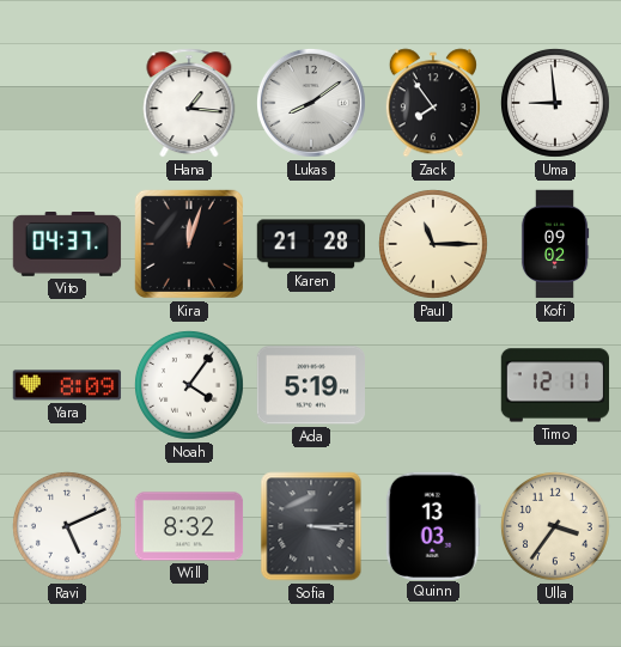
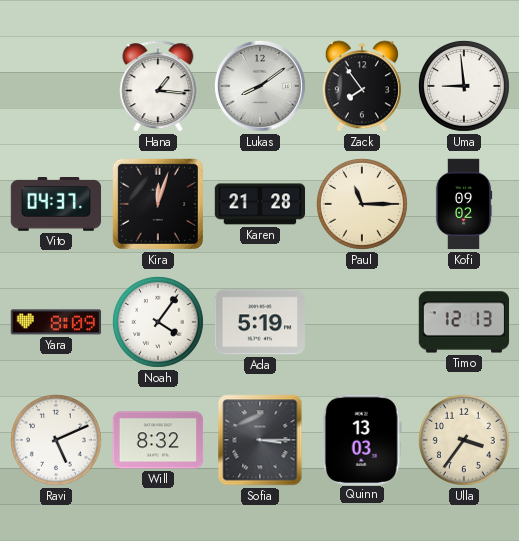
Timo: 12:11 -> 12:13
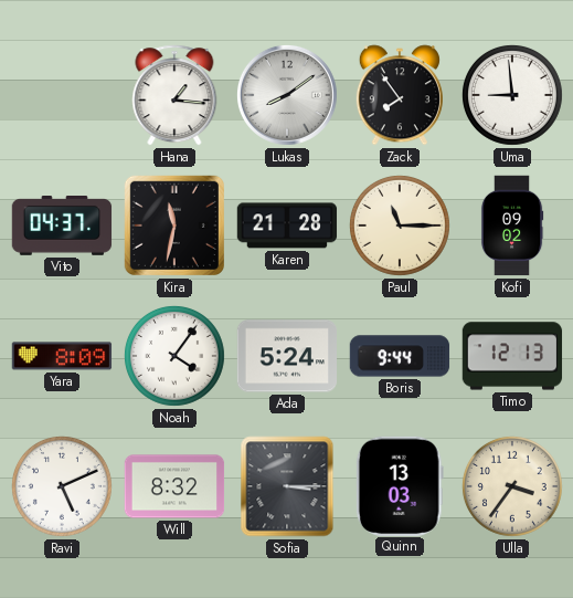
Kira: 12:03 -> 11:32
Ada: 5:19 -> 5:24
Boris: none -> 9:44
